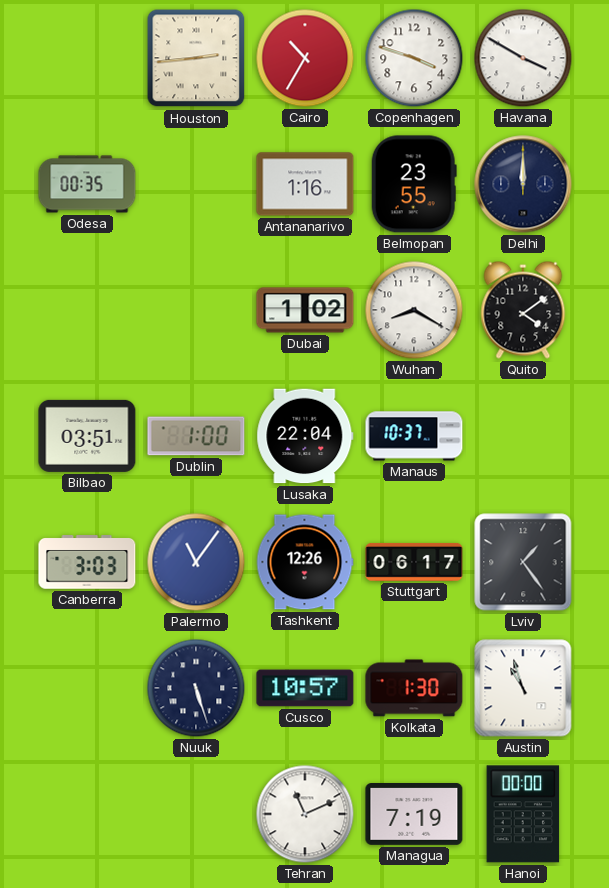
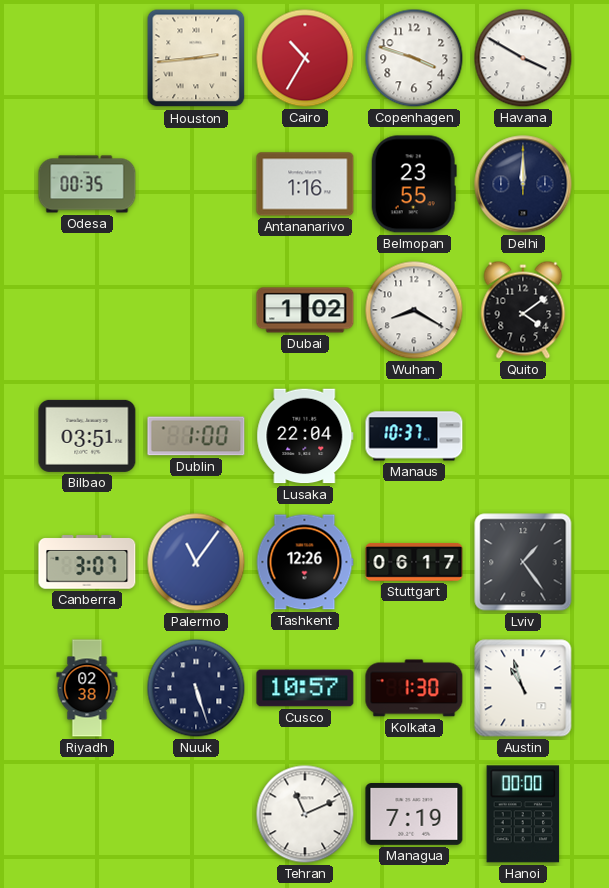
Canberra: 3:03 -> 3:07
Riyadh: none -> 02:38
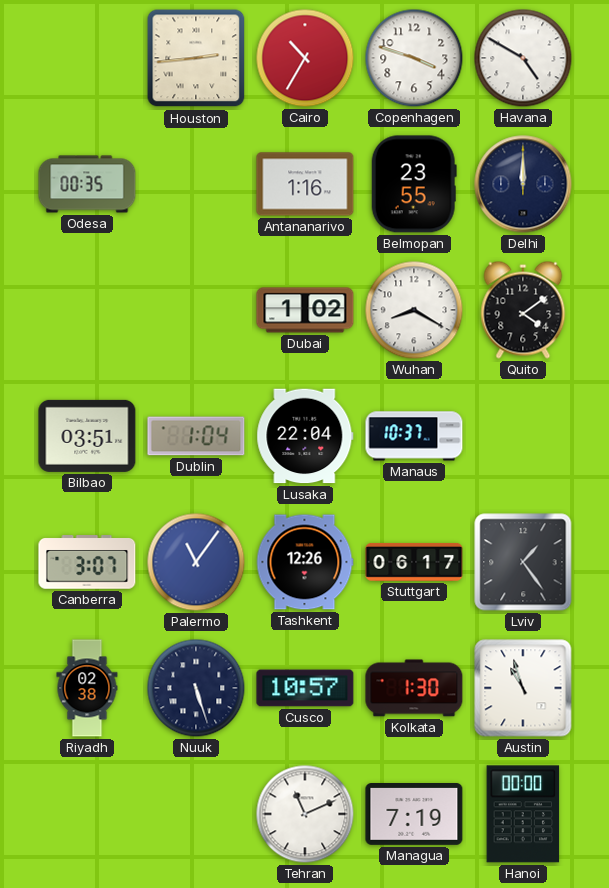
Havana: 3:50 -> 4:50
Dublin: 1:00 -> 1:04
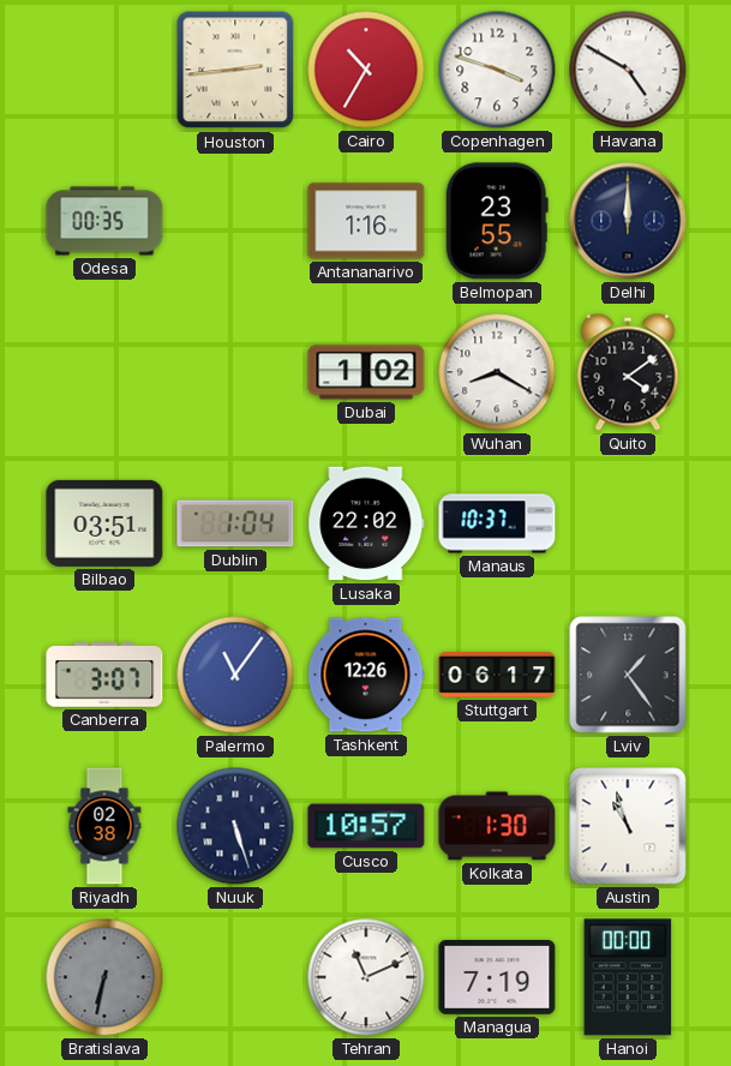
Lusaka: 22:04 -> 22:02
Bratislava: none -> 6:32
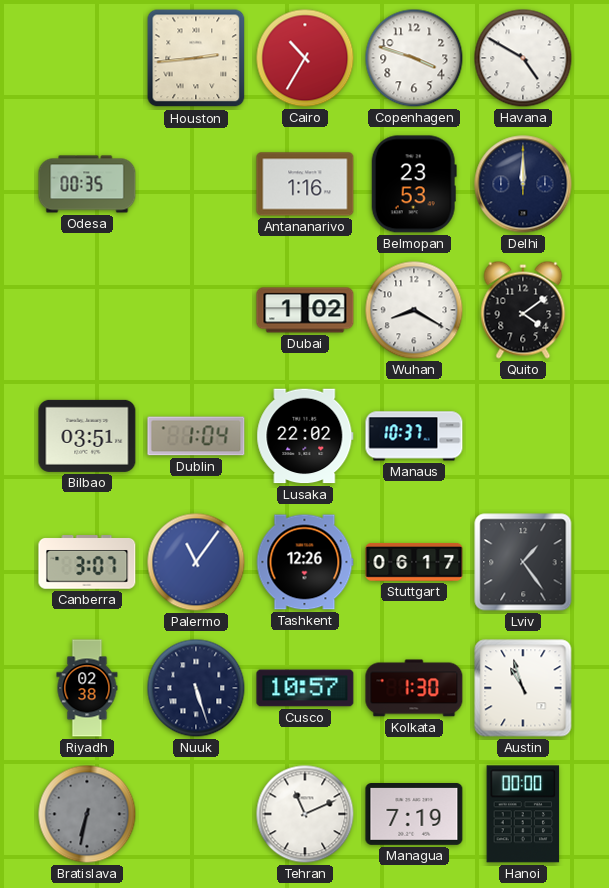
Belmopan: 23:55 -> 23:53
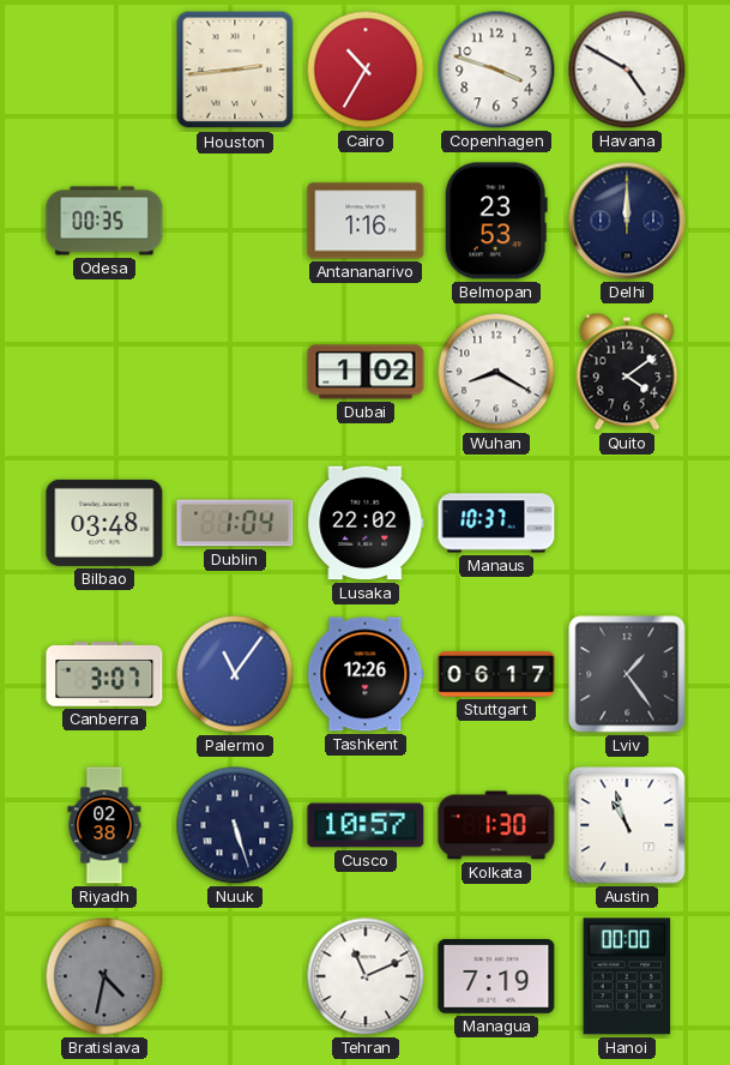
Bilbao: 03:51 -> 03:48
Bratislava: 6:32 -> 4:32
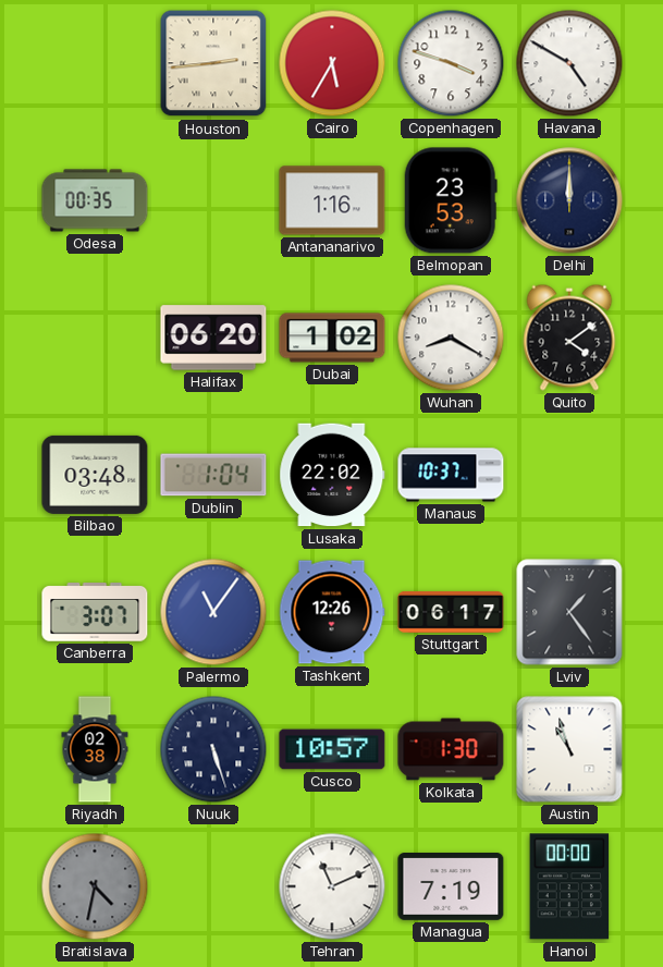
Cairo: 10:35 -> 5:35
Halifax: none -> 06:20
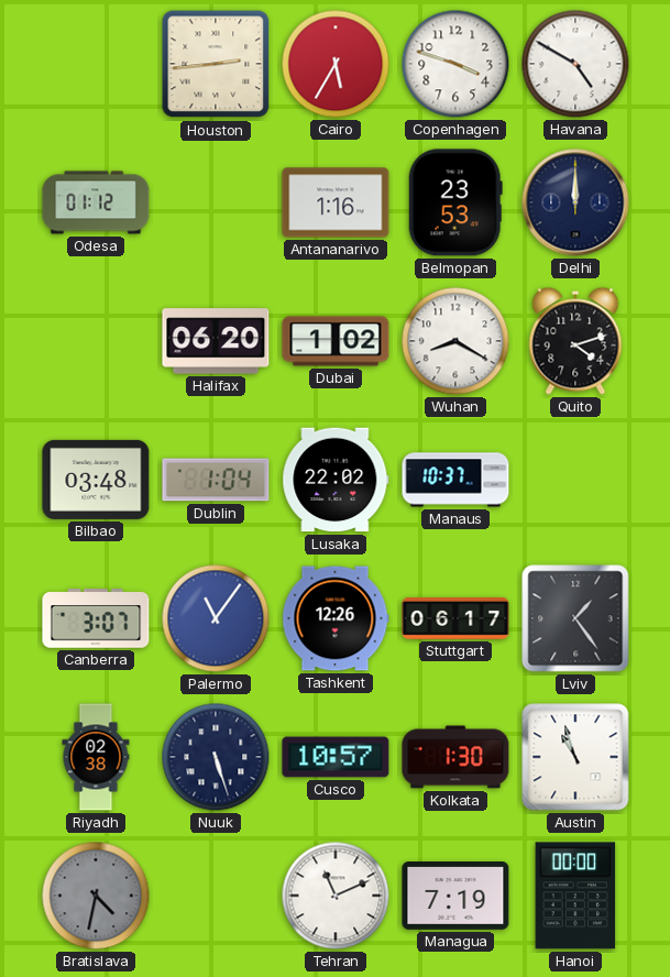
Odesa: 00:35 -> 01:12
Quito: 4:09 -> 4:12
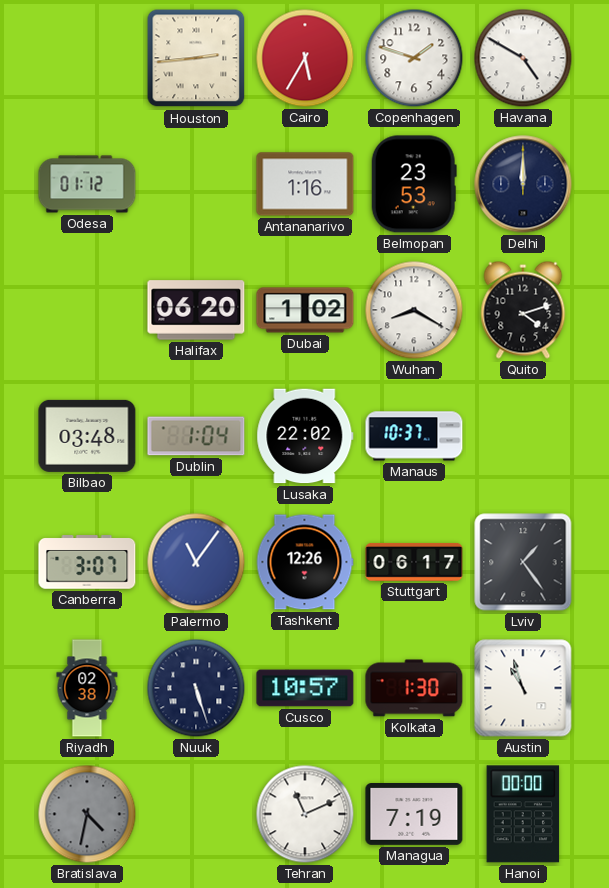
Copenhagen: 3:48 -> 1:48
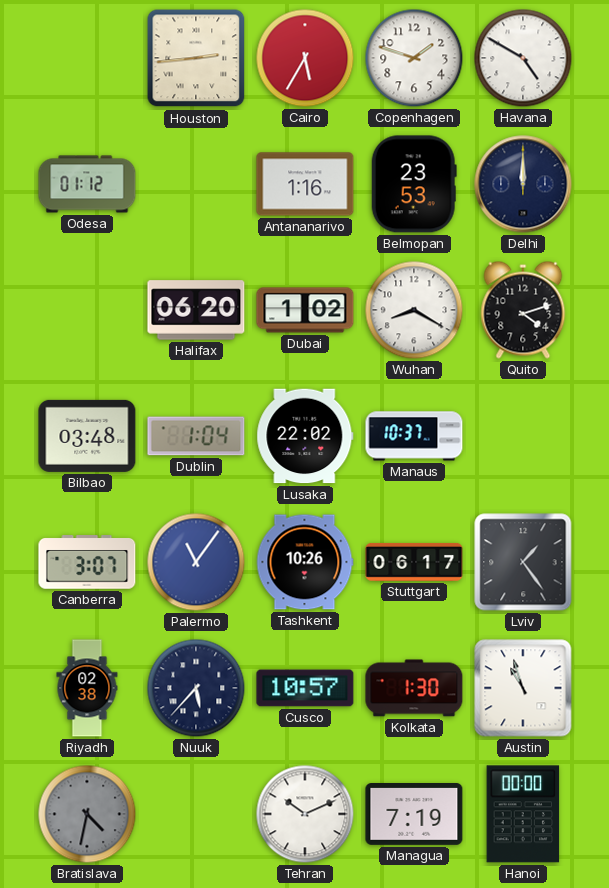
Tashkent: 12:26 -> 10:26
Nuuk: 5:27 -> 5:37
Tehran: 11:11 -> 10:11
